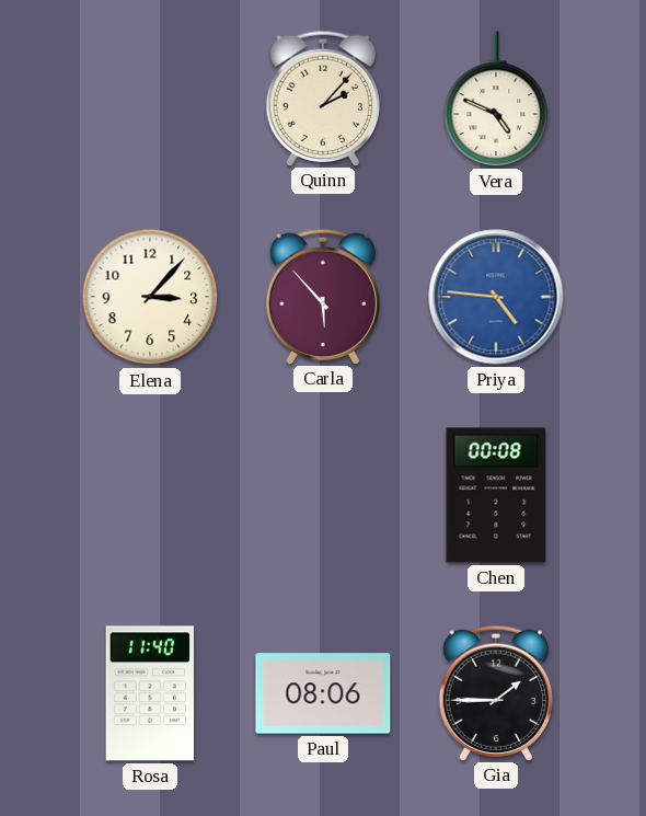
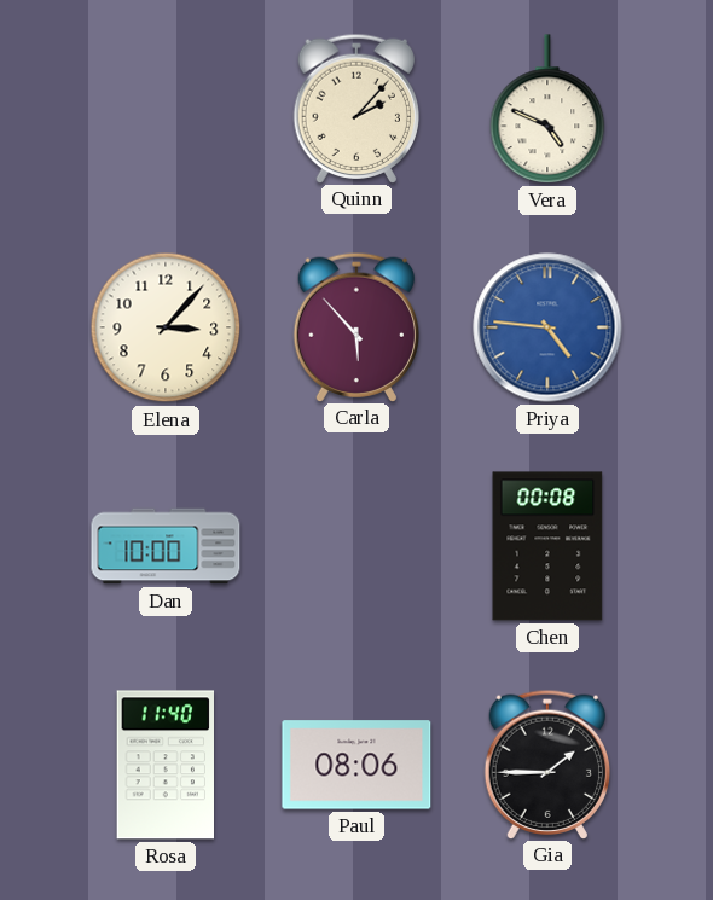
Dan: none -> 10:00
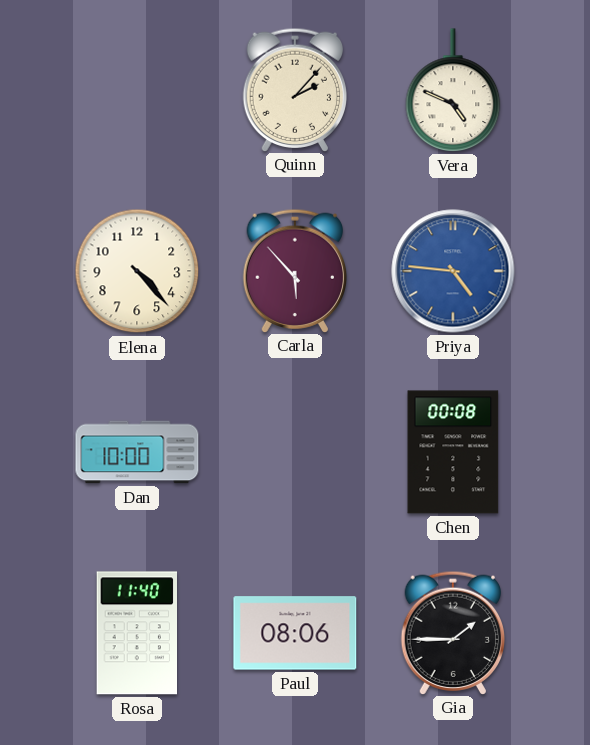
Elena: 3:07 -> 4:23
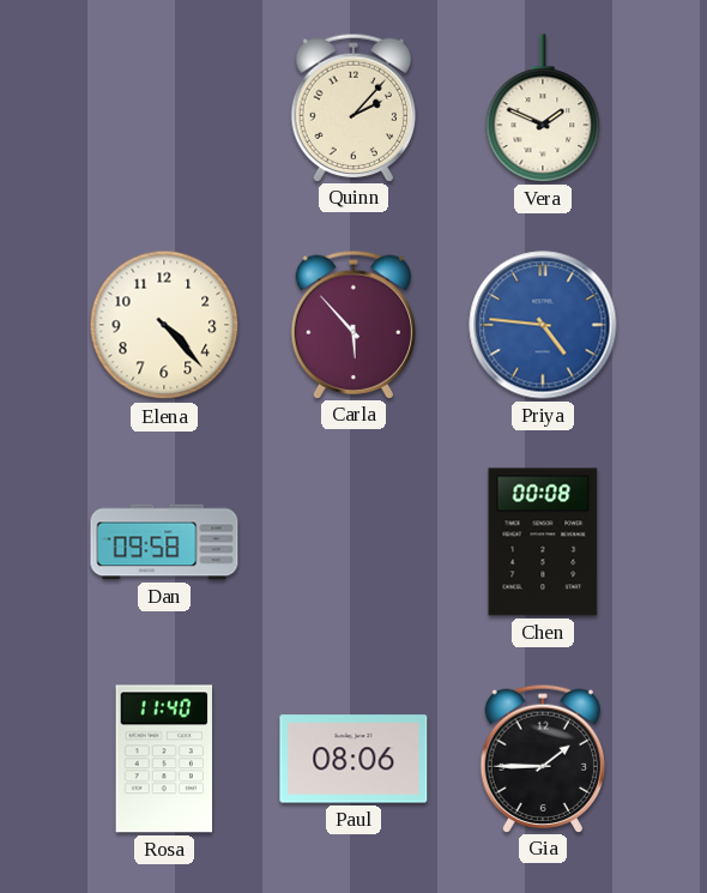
Vera: 4:49 -> 1:49
Dan: 10:00 -> 09:58
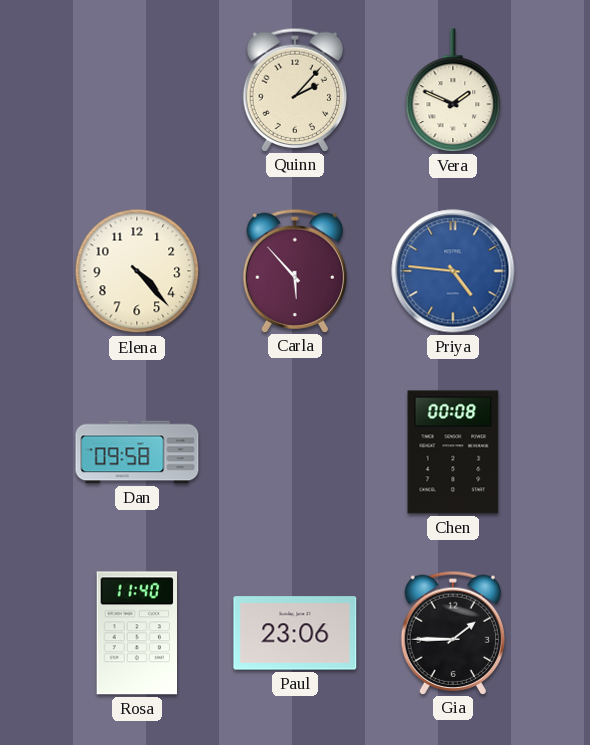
Paul: 08:06 -> 23:06
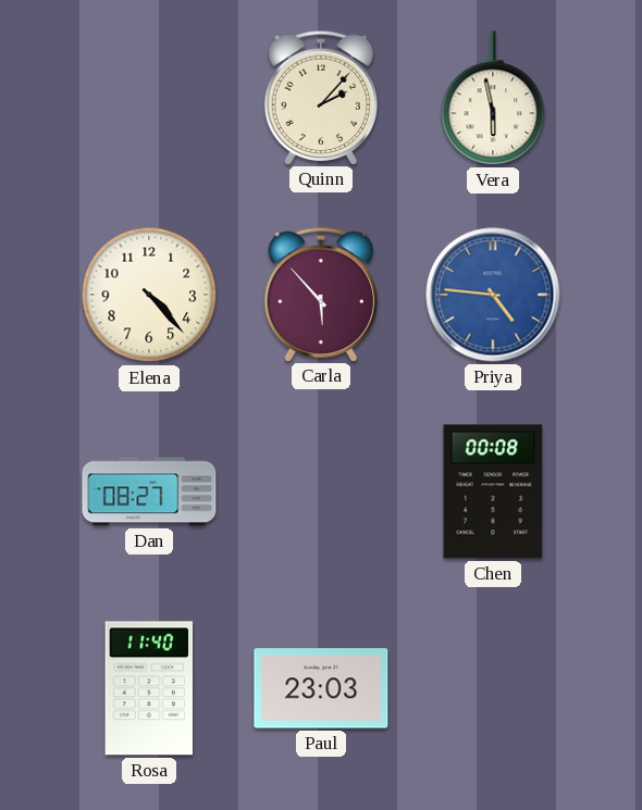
Vera: 1:49 -> 5:58
Dan: 09:58 -> 08:27
Paul: 23:06 -> 23:03
Gia: 1:45 -> none
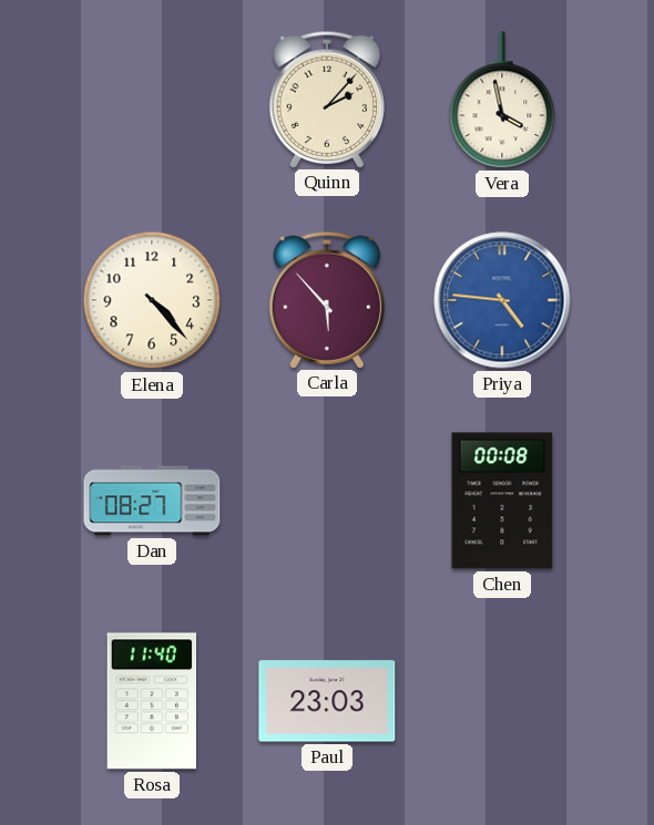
Vera: 5:58 -> 3:58
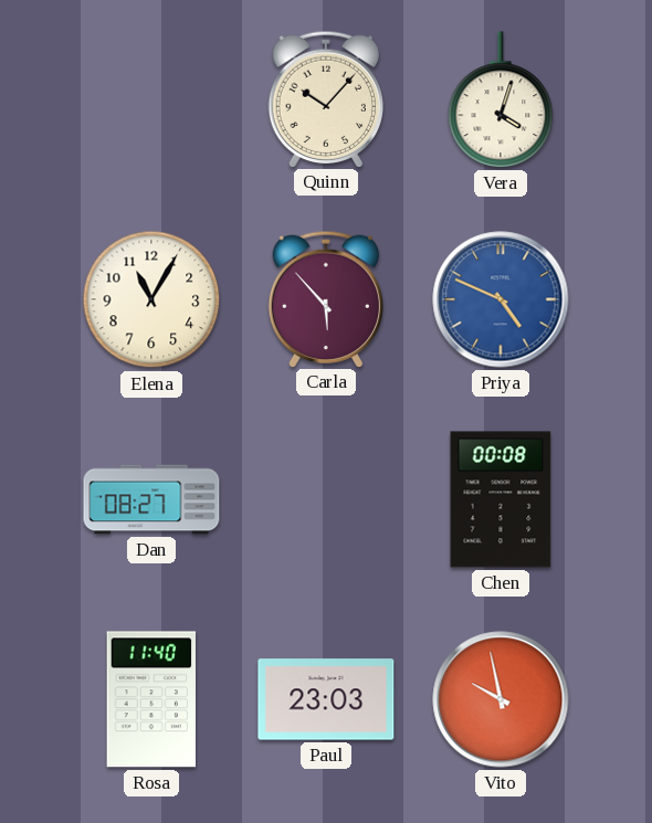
Quinn: 2:07 -> 10:07
Vera: 3:58 -> 4:03
Elena: 4:23 -> 11:05
Priya: 4:46 -> 4:49
Vito: none -> 9:58
